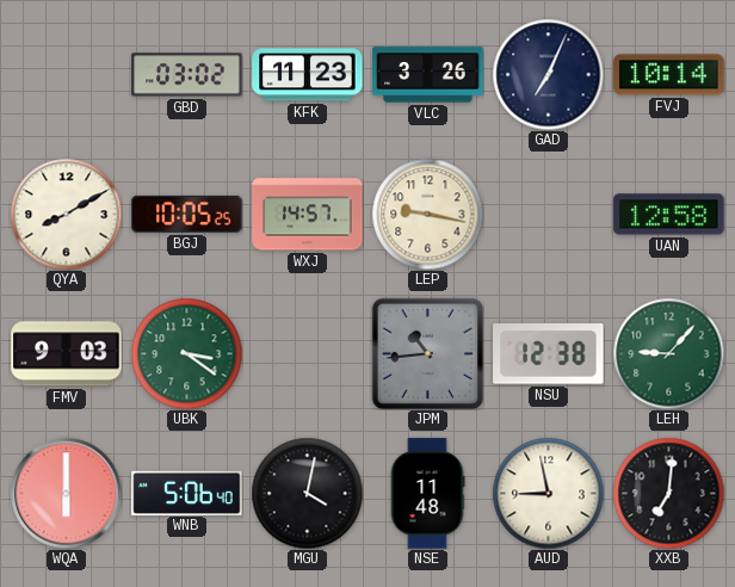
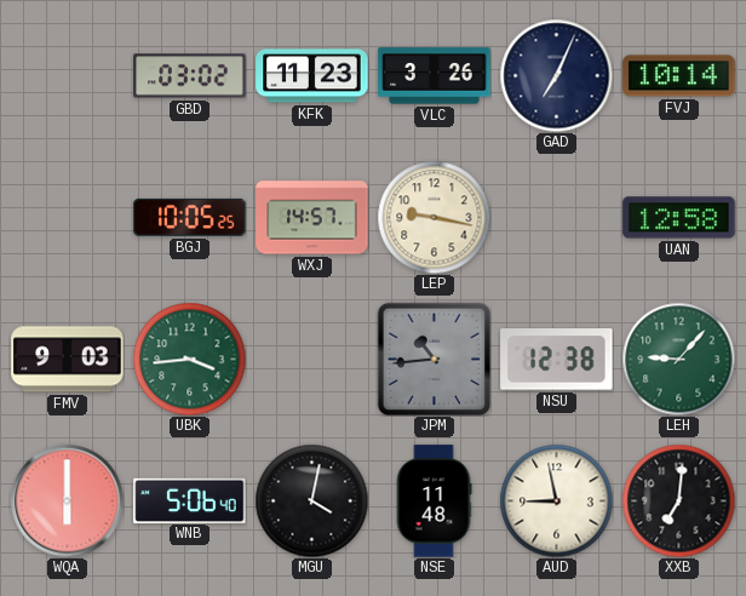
QYA: 8:10 -> none
UBK: 3:21 -> 3:44
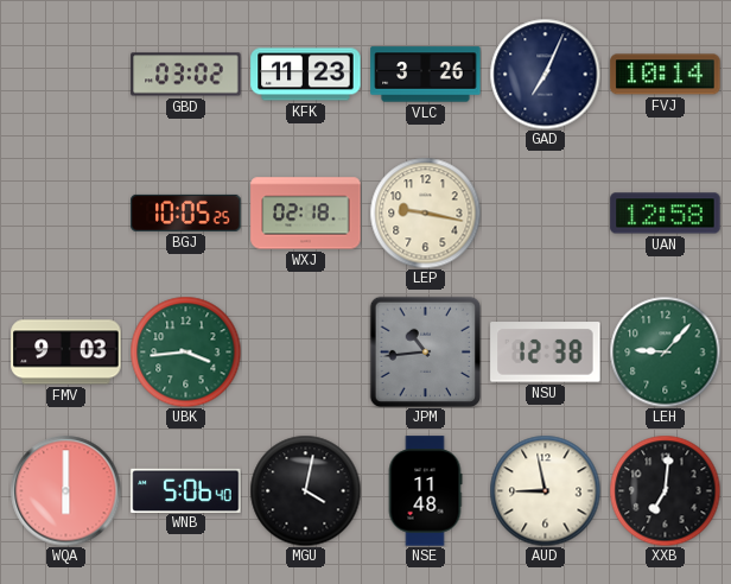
WXJ: 14:57 -> 02:18
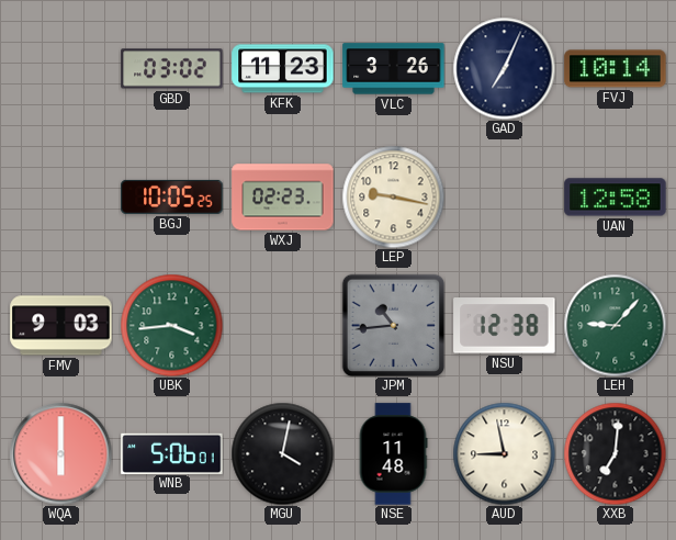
WXJ: 02:18 -> 02:23
WNB: 5:06:40 -> 5:06:01
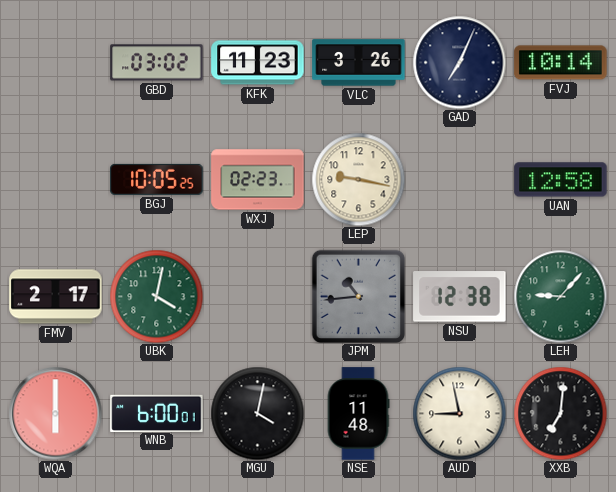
FMV: 9:03 -> 2:17
UBK: 3:44 -> 4:02
WNB: 5:06 -> 6:00
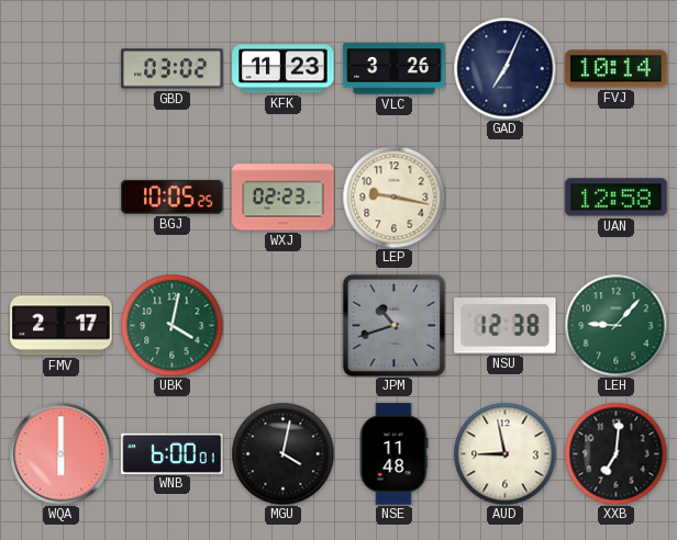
JPM: 10:44 -> 10:42
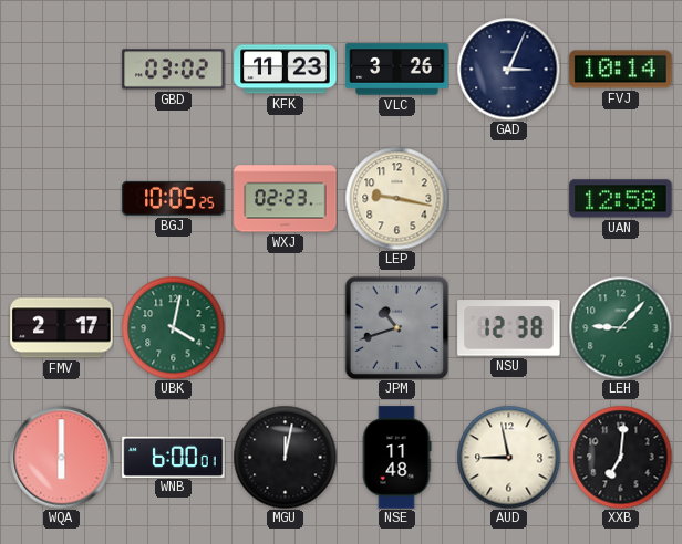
GAD: 7:04 -> 3:04
MGU: 4:02 -> 12:02
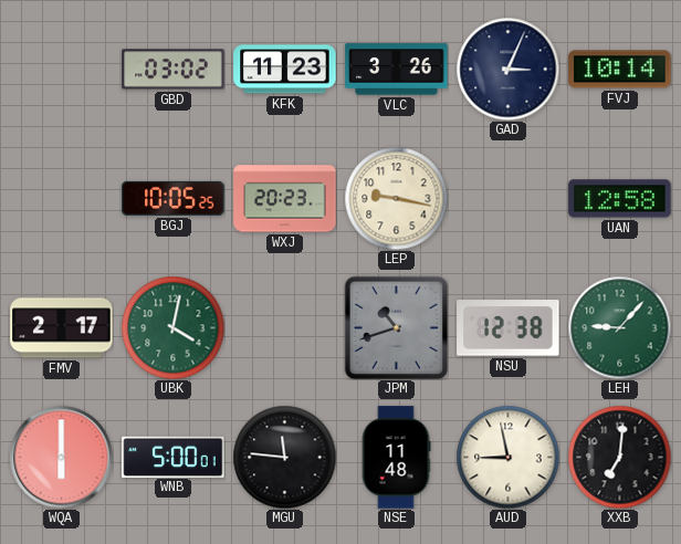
WXJ: 02:23 -> 20:23
WNB: 6:00 -> 5:00
MGU: 12:02 -> 11:46
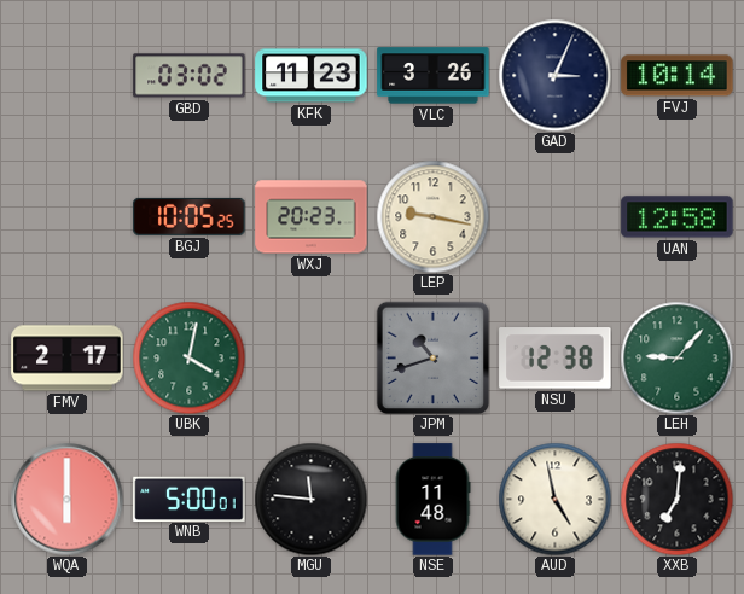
AUD: 8:58 -> 4:58
